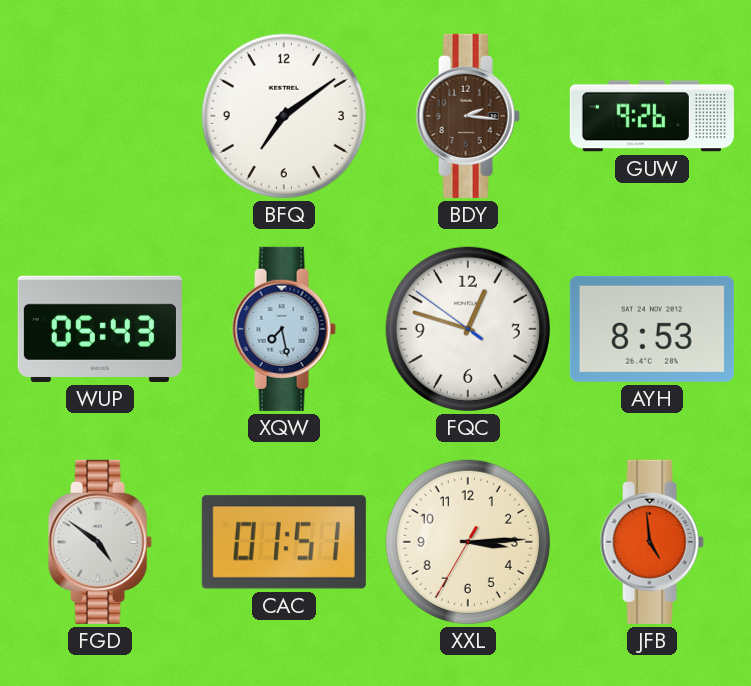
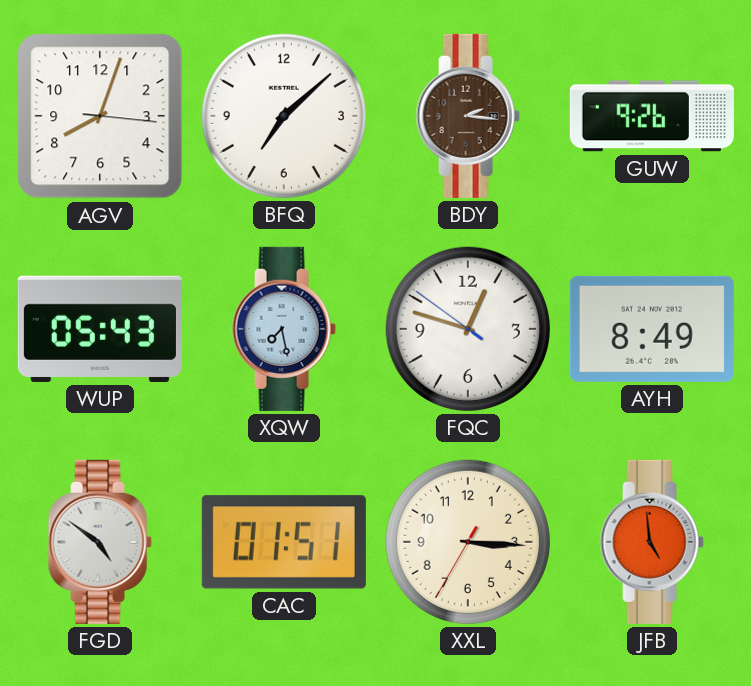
AGV: none -> 8:03
BFQ: 7:09 -> 7:08
AYH: 8:53 -> 8:49
XXL: 3:14 -> 3:15
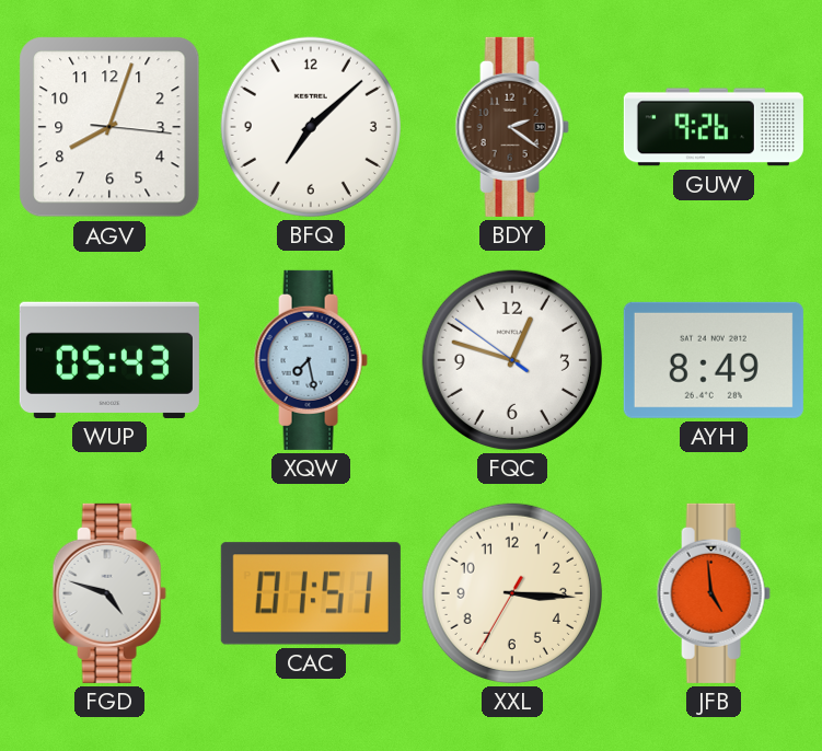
BDY: 2:16 -> 2:21
FGD: 4:51 -> 4:48
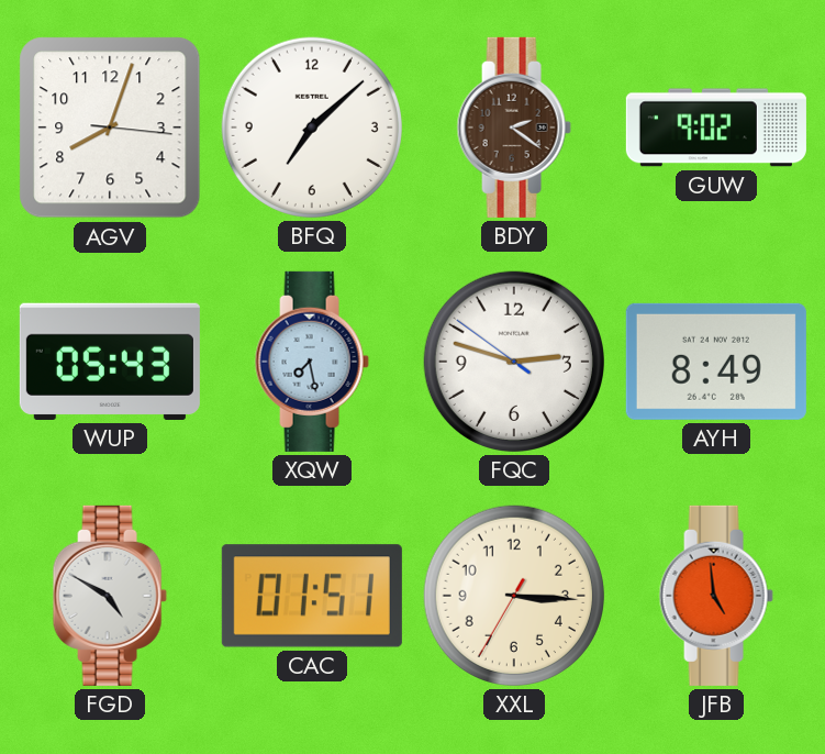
GUW: 9:26 -> 9:02
FQC: 12:47 -> 2:47
FGD: 4:48 -> 4:50
